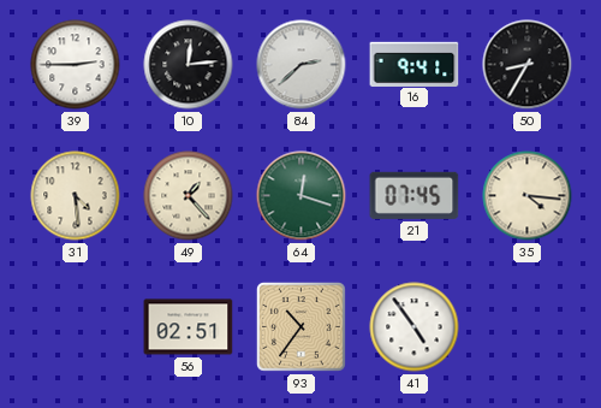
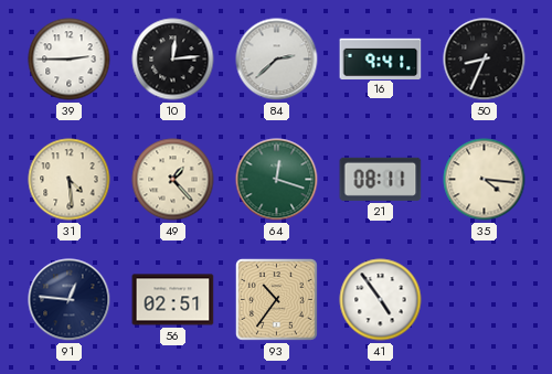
50: 8:35 -> 8:34
21: 07:45 -> 08:11
91: none -> 12:46
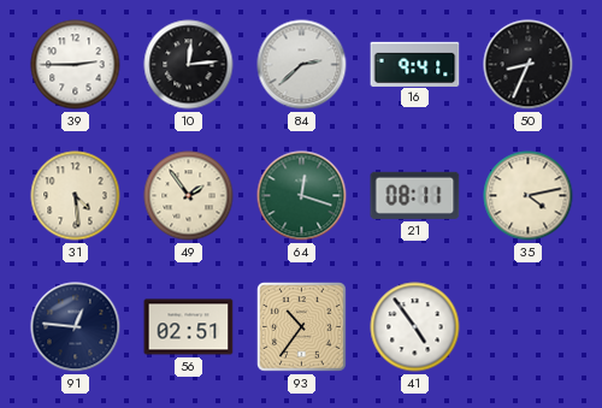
49: 1:23 -> 1:54
35: 4:16 -> 4:13
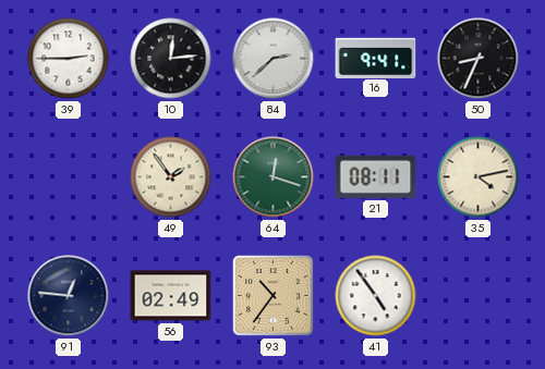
31: 4:29 -> none
56: 02:51 -> 02:49
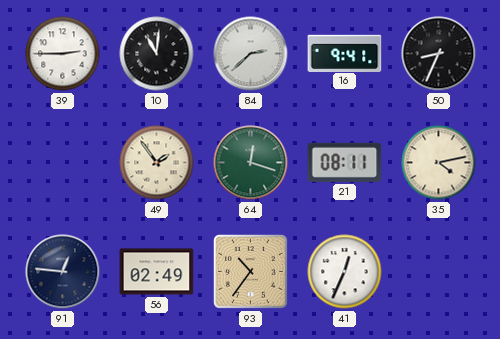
10: 12:14 -> 11:01
41: 4:54 -> 12:34
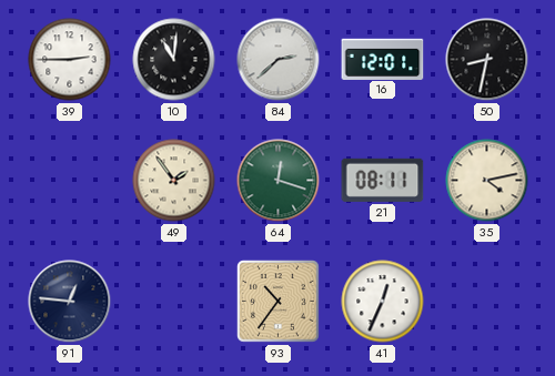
16: 9:41 -> 12:01
50: 8:34 -> 8:32
56: 02:49 -> none
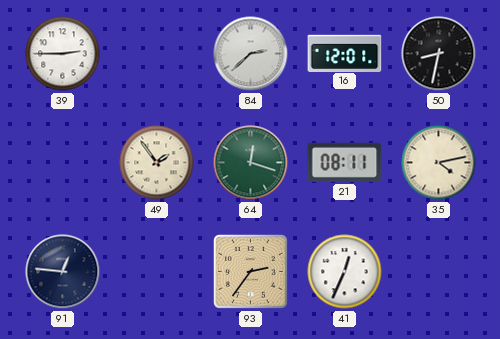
10: 11:01 -> none
93: 10:36 -> 2:36
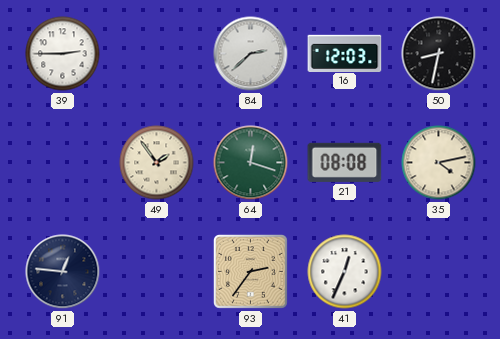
16: 12:01 -> 12:03
21: 08:11 -> 08:08
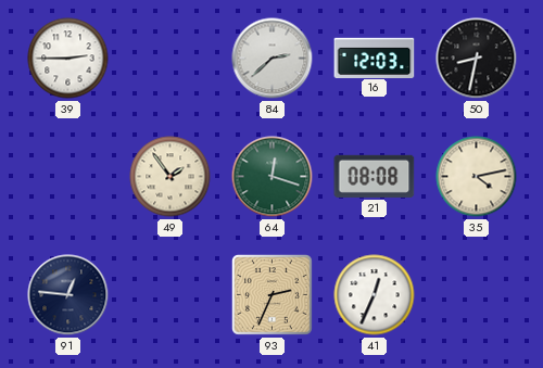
93: 2:36 -> 2:34
